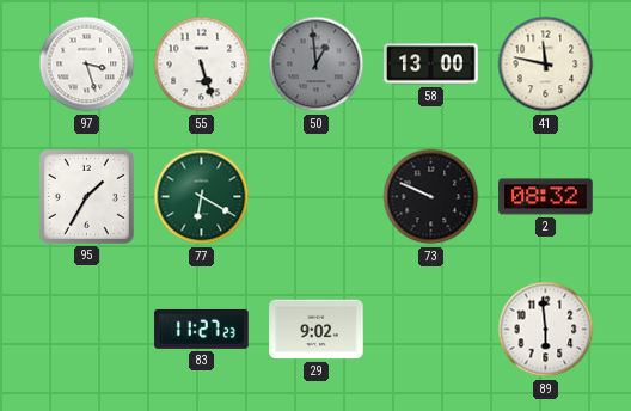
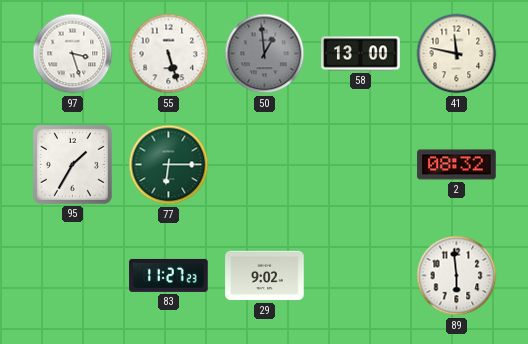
77: 6:20 -> 6:15
73: 9:49 -> none
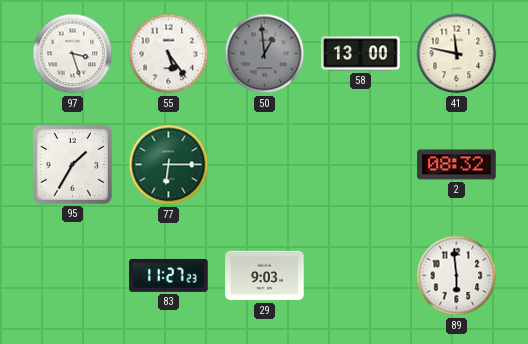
55: 5:27 -> 5:24
29: 9:02 -> 9:03
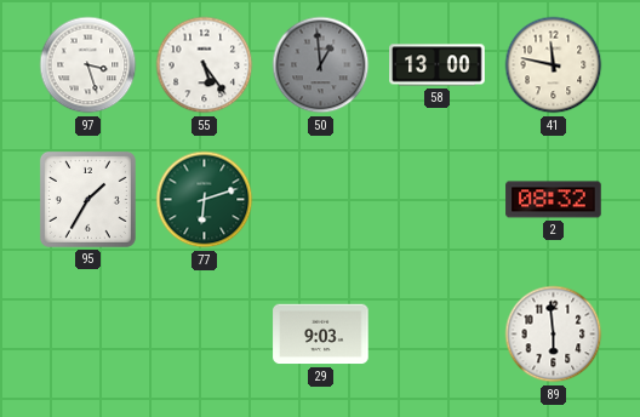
77: 6:15 -> 6:12
83: 11:27 -> none
